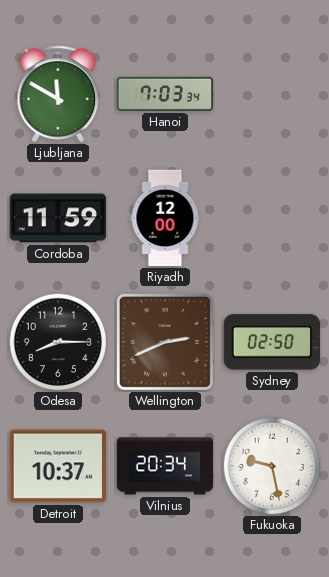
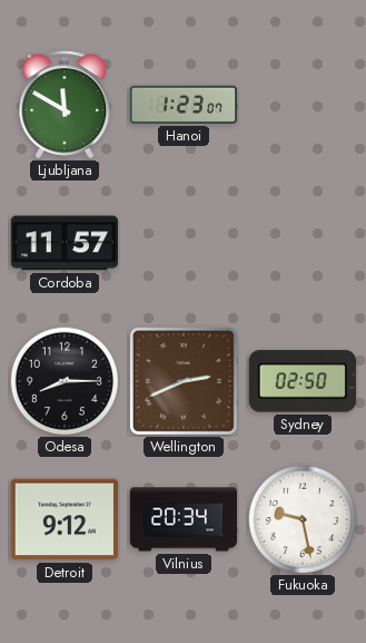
Hanoi: 7:03 -> 1:23
Cordoba: 11:59 -> 11:57
Riyadh: 12:00 -> none
Detroit: 10:37 -> 9:12
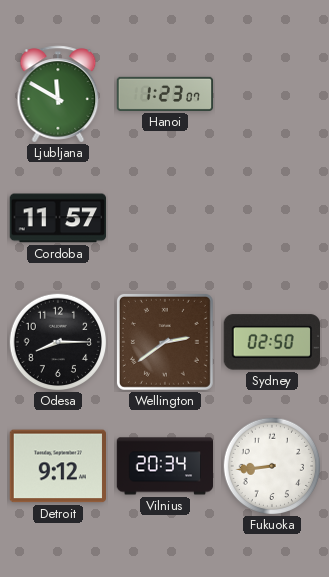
Wellington: 2:41 -> 2:39
Fukuoka: 9:28 -> 8:44
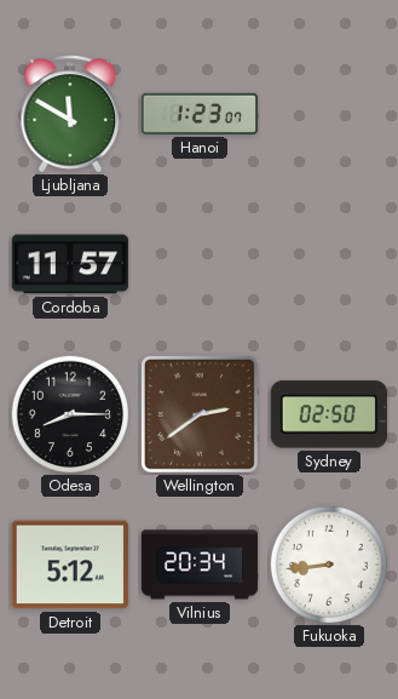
Detroit: 9:12 -> 5:12
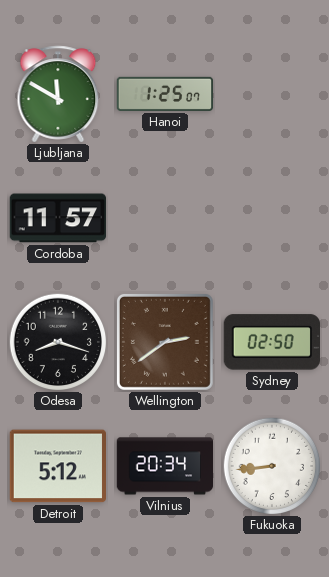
Hanoi: 1:23 -> 1:25
Odesa: 8:15 -> 8:18
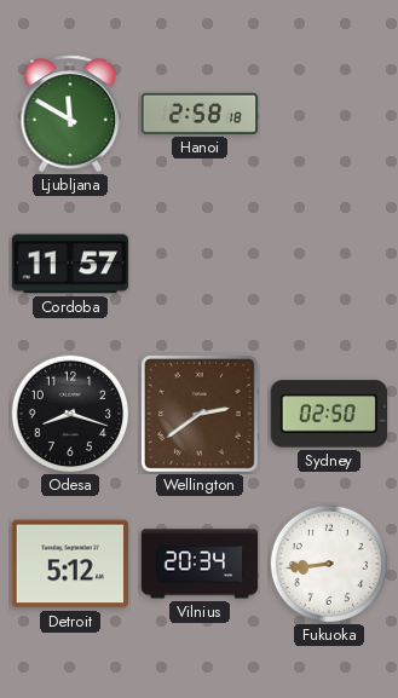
Hanoi: 1:25 -> 2:58
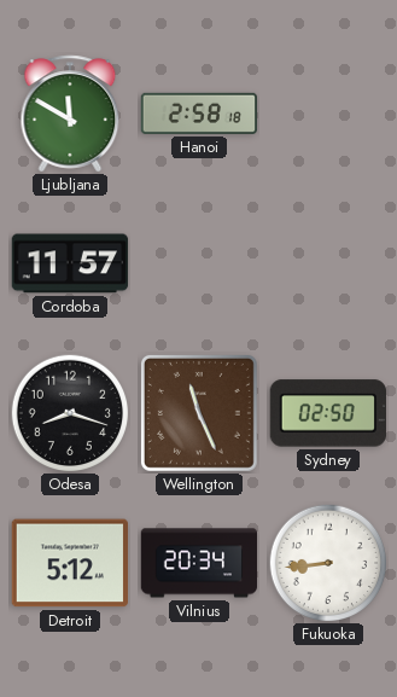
Wellington: 2:39 -> 11:26
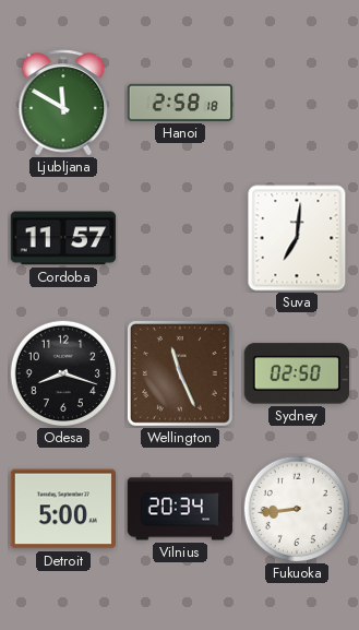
Suva: none -> 7:01
Detroit: 5:12 -> 5:00
